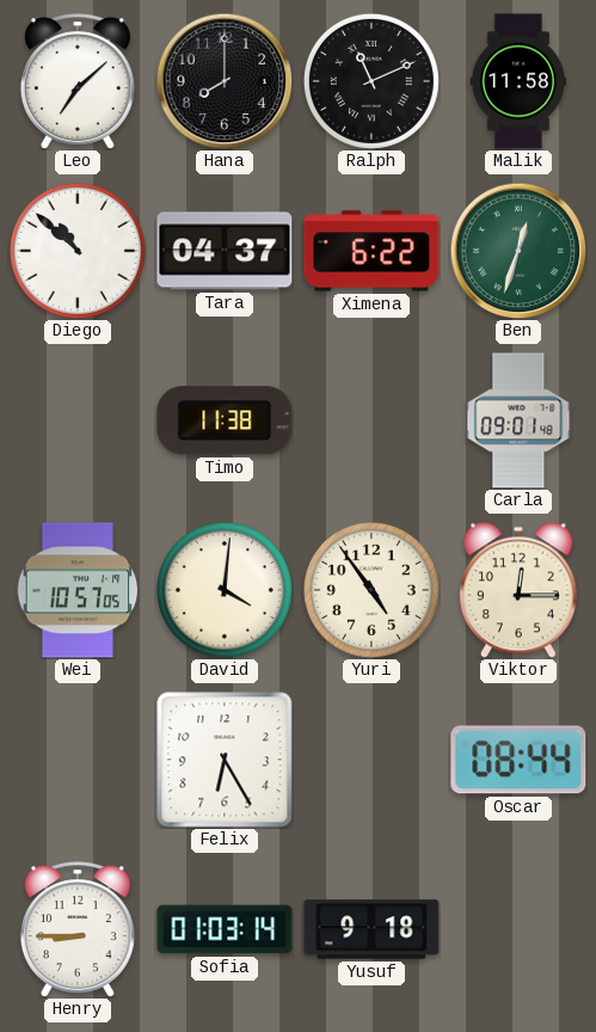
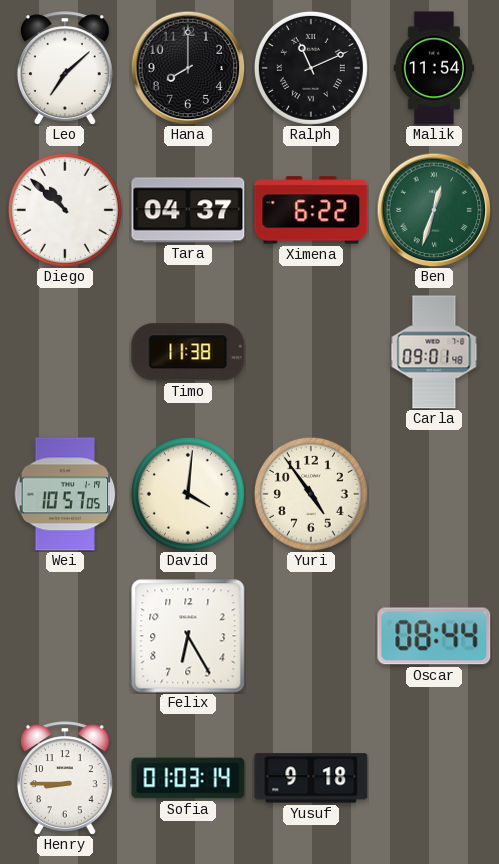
Malik: 11:58 -> 11:54
Viktor: 12:15 -> none
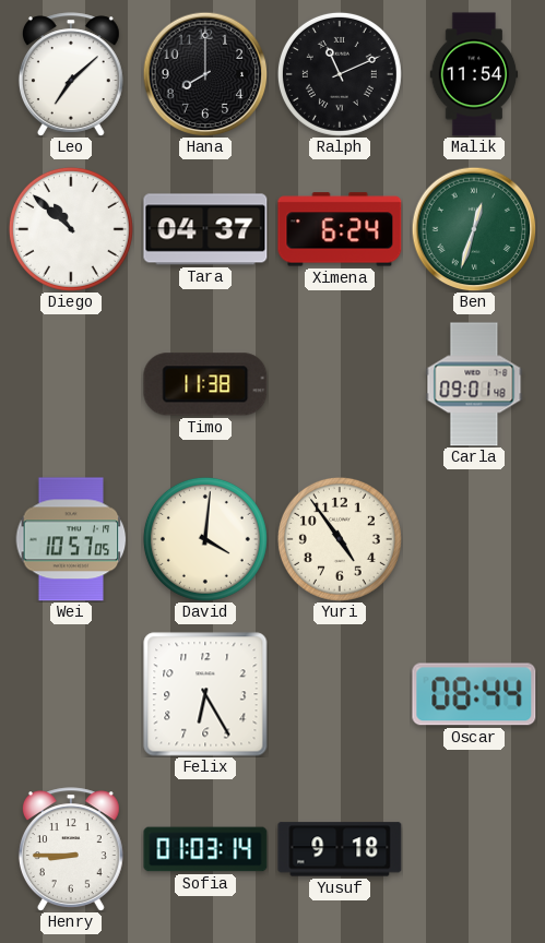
Ximena: 6:22 -> 6:24
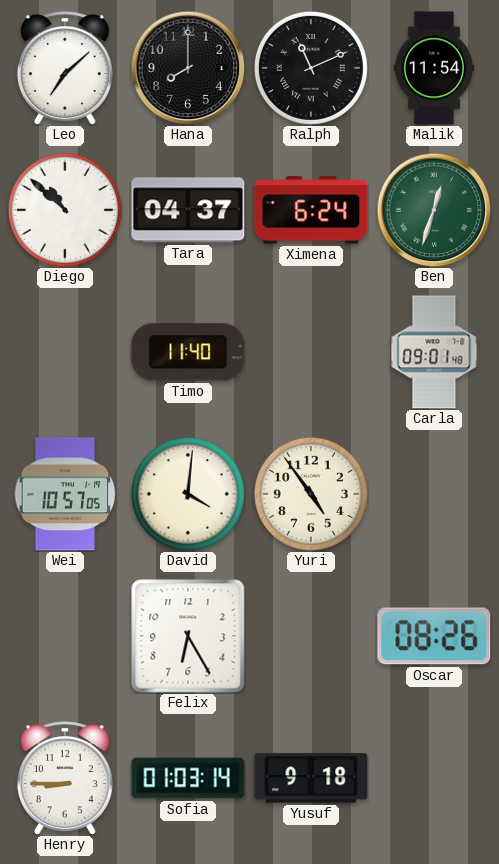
Timo: 11:38 -> 11:40
Oscar: 08:44 -> 08:26
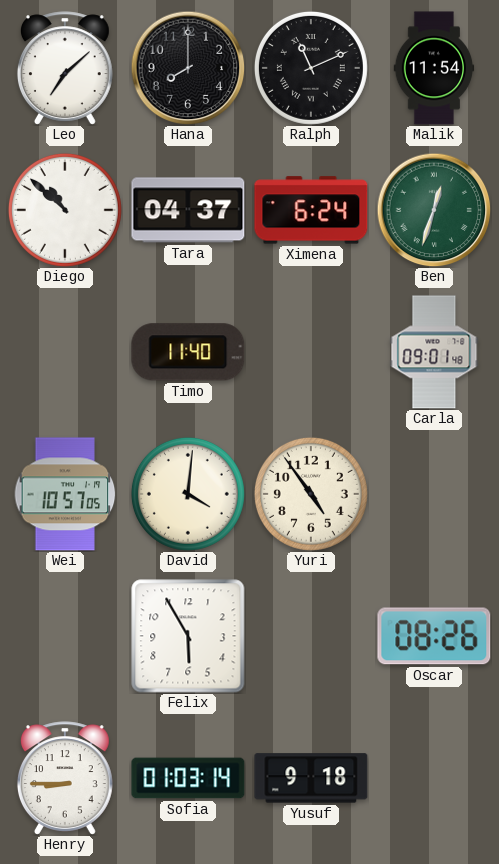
Felix: 6:25 -> 5:55
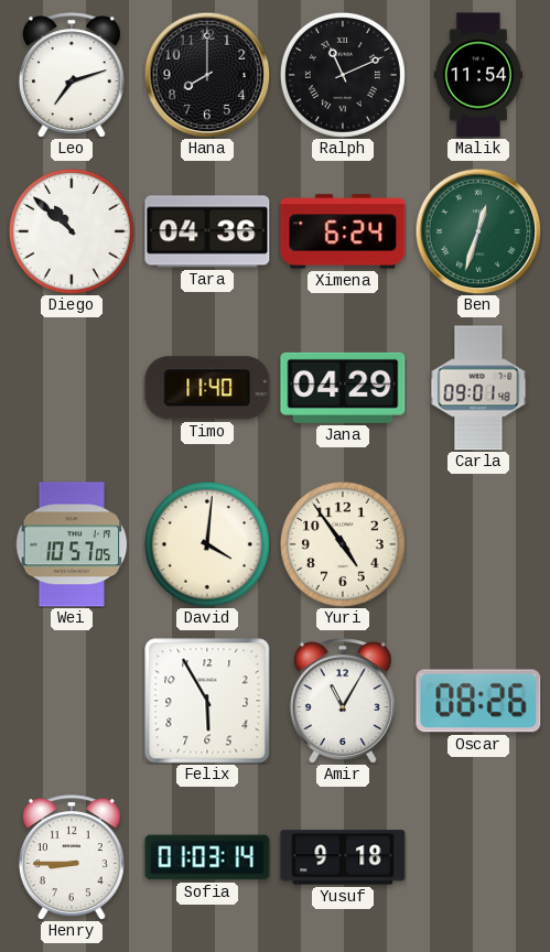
Leo: 7:08 -> 7:12
Tara: 04:37 -> 04:36
Jana: none -> 04:29
Amir: none -> 11:05
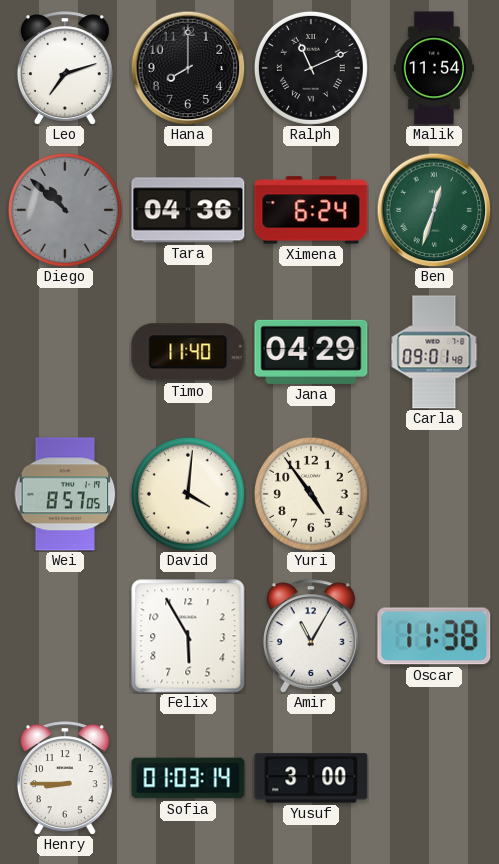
Diego dial: white -> grey
Wei: 10:57 -> 8:57
Oscar: 08:26 -> 11:38
Yusuf: 9:18 -> 3:00
